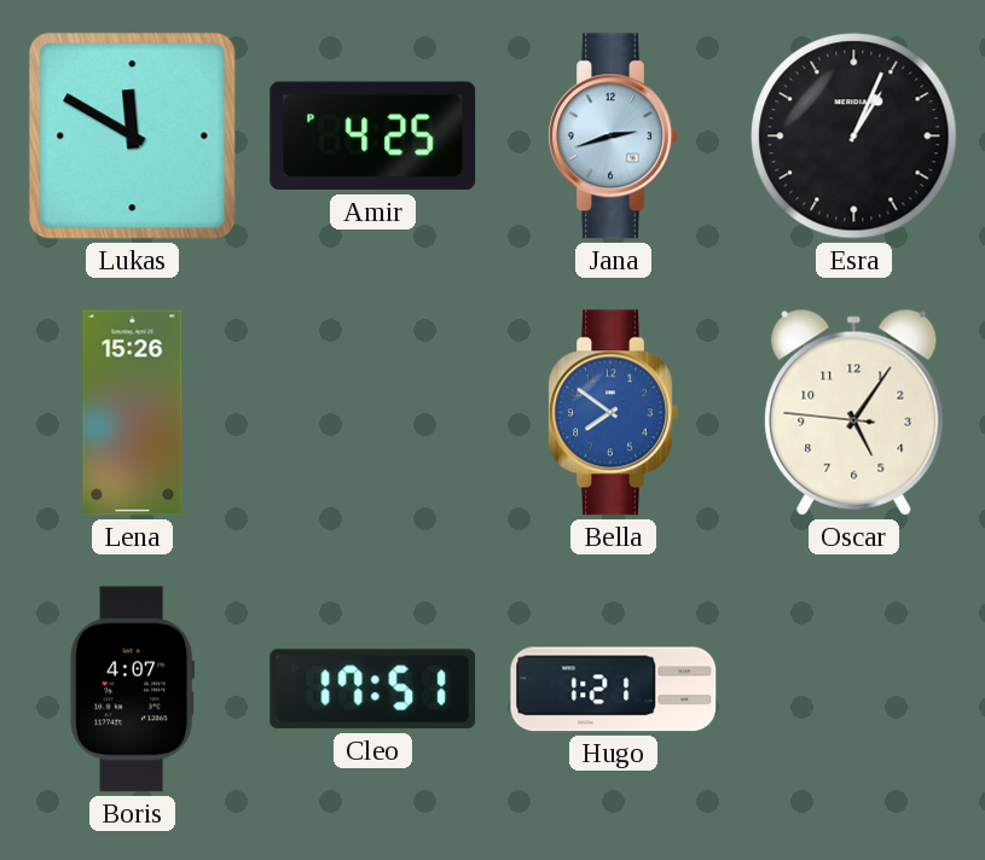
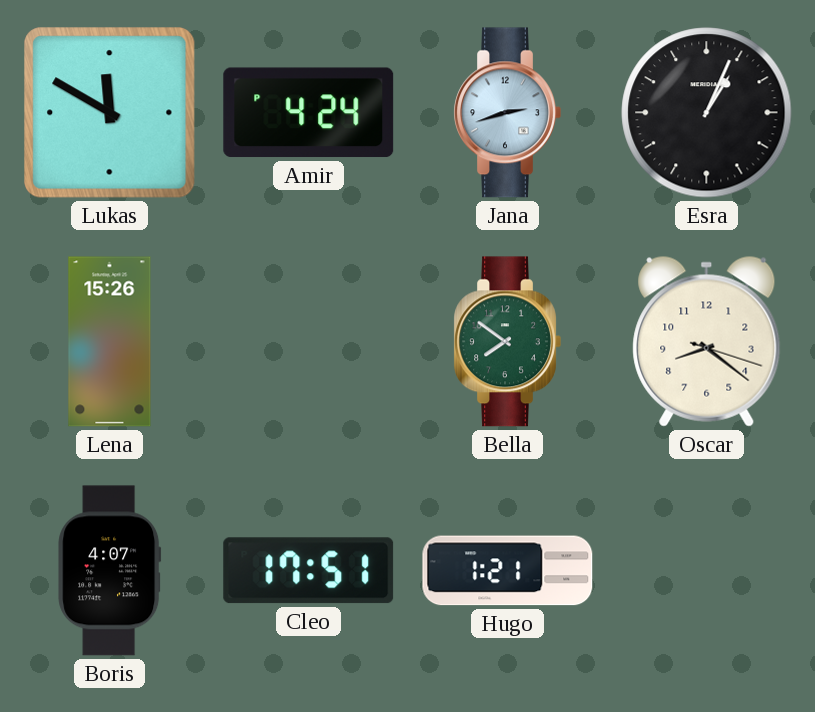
Amir: 4:25 -> 4:24
Bella dial: blue -> green
Oscar: 5:05 -> 8:21
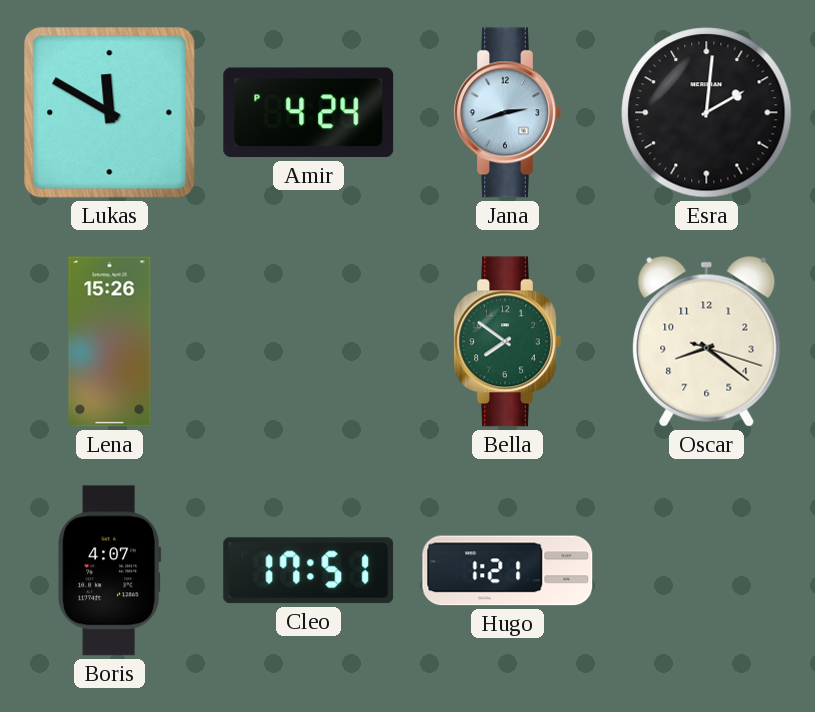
Esra: 1:04 -> 2:01
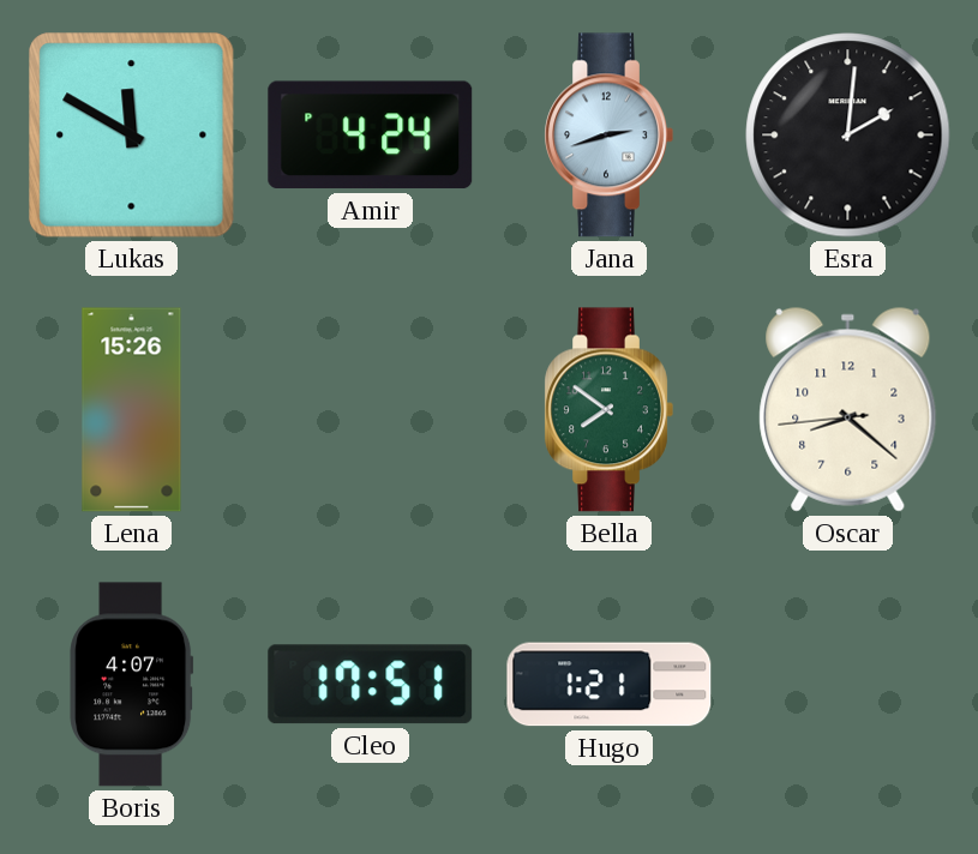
Oscar: 8:21:18 -> 8:21:44
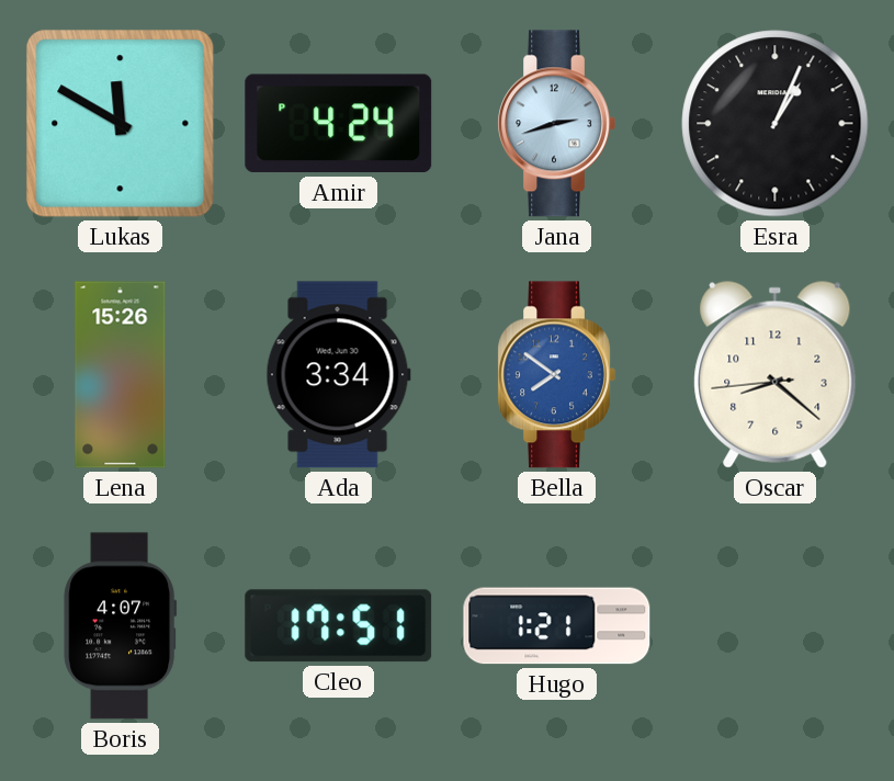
Esra: 2:01 -> 1:04
Ada: none -> 3:34
Bella dial: green -> blue
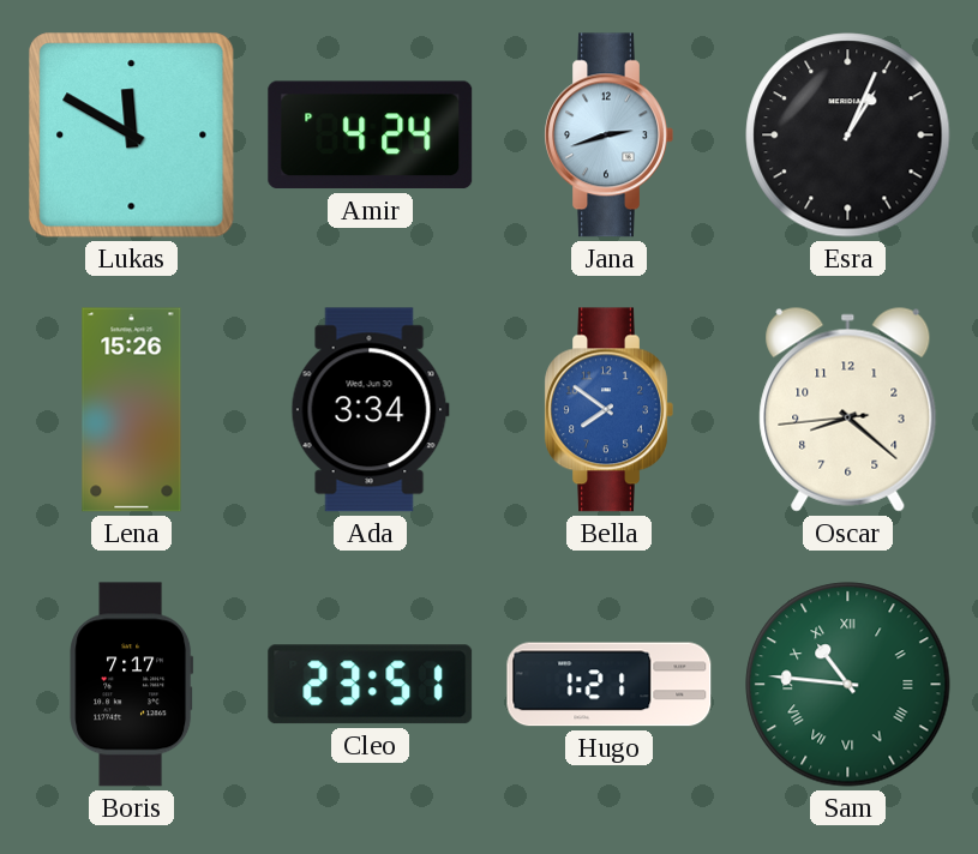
Boris: 4:07 -> 7:17
Cleo: 17:51 -> 23:51
Sam: none -> 10:46
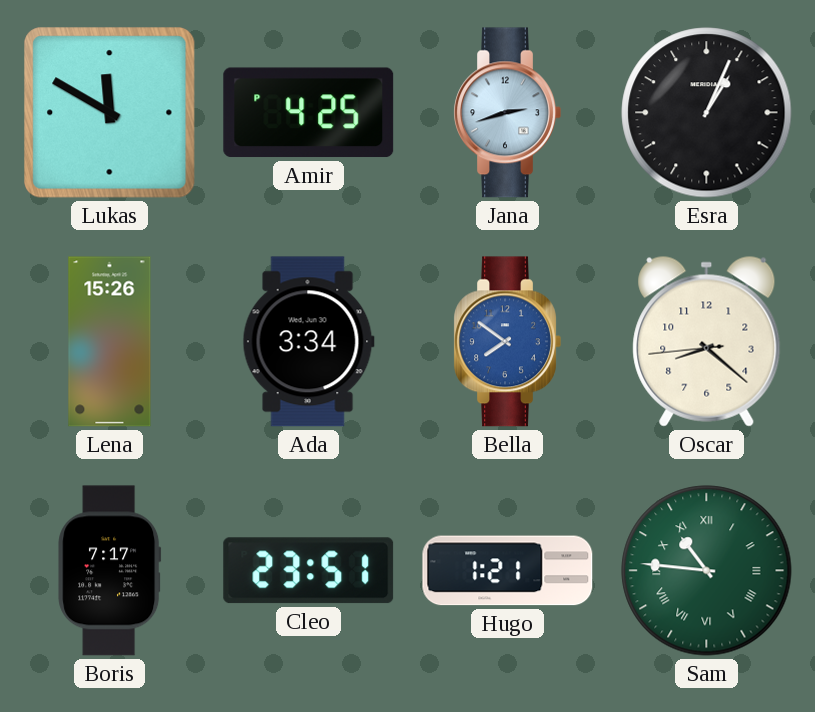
Amir: 4:24 -> 4:25
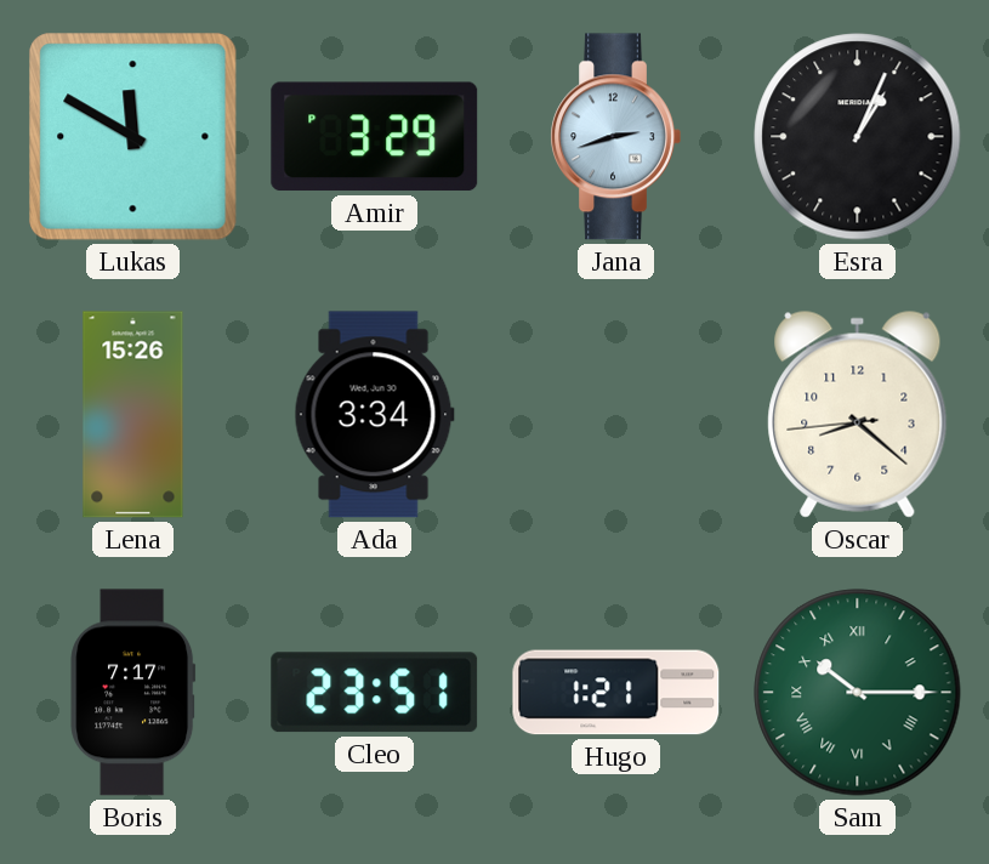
Amir: 4:25 -> 3:29
Bella: 7:51 -> none
Sam: 10:46 -> 10:15
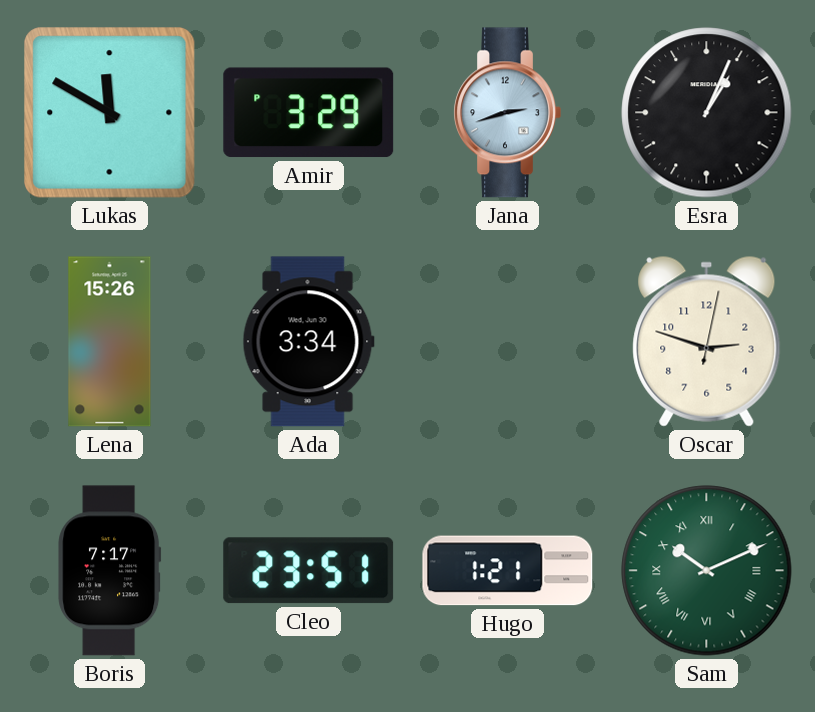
Oscar: 8:21 -> 2:48
Sam: 10:15 -> 10:11
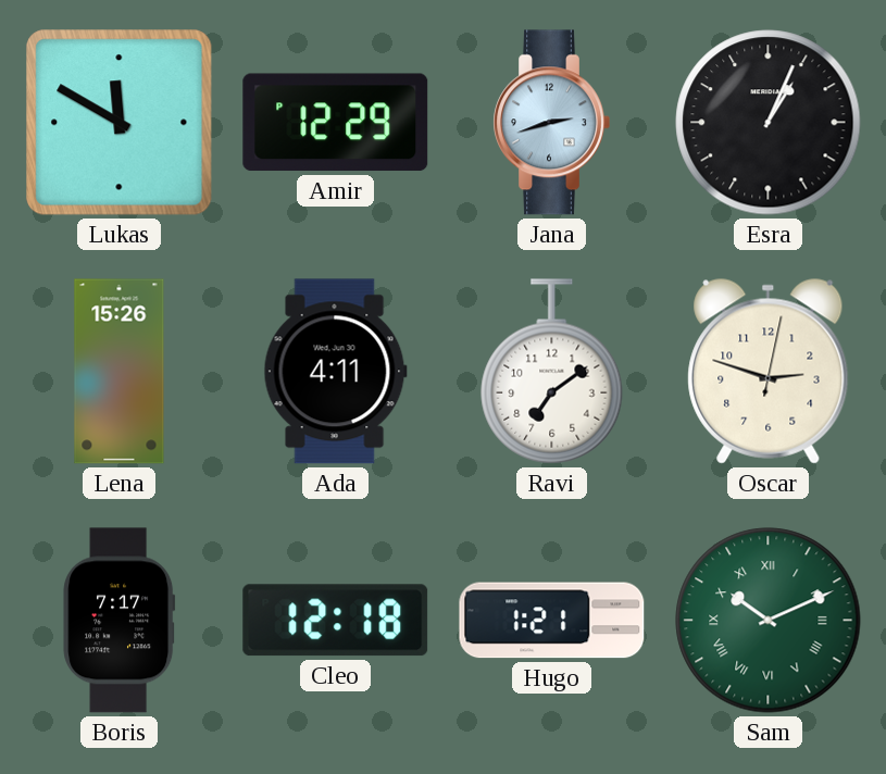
Amir: 3:29 -> 12:29
Ada: 3:34 -> 4:11
Ravi: none -> 7:09
Cleo: 23:51 -> 12:18
